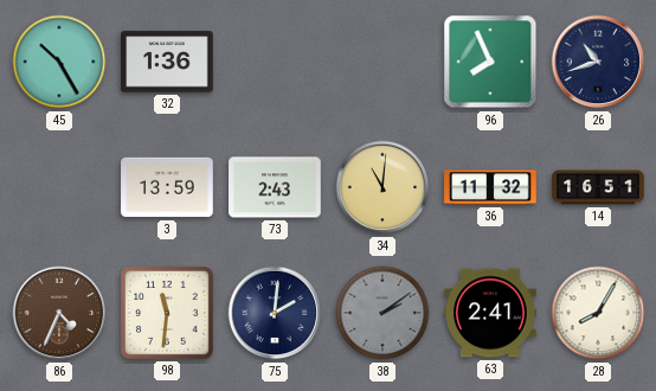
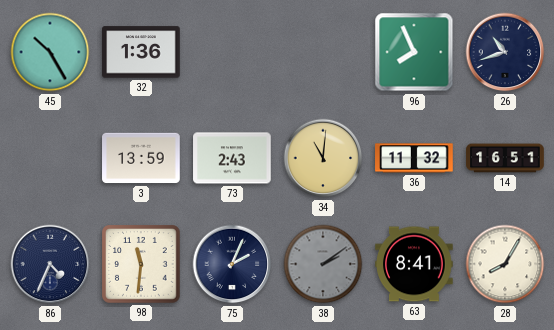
86 dial: brown -> navy
75: 2:01 -> 2:04
63: 2:41 -> 8:41
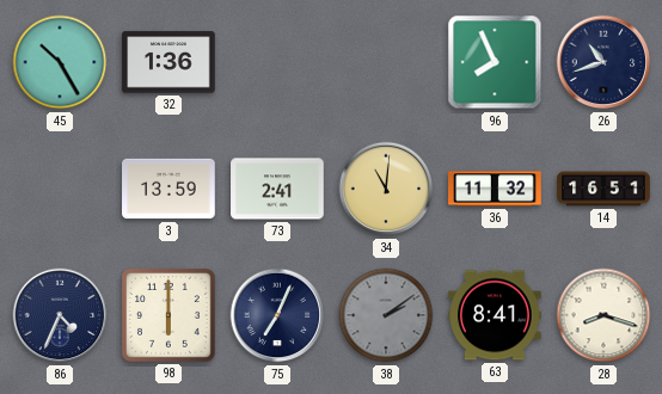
73: 2:43 -> 2:41
98: 11:31 -> 6:00
75: 2:04 -> 7:04
28: 8:05 -> 8:18
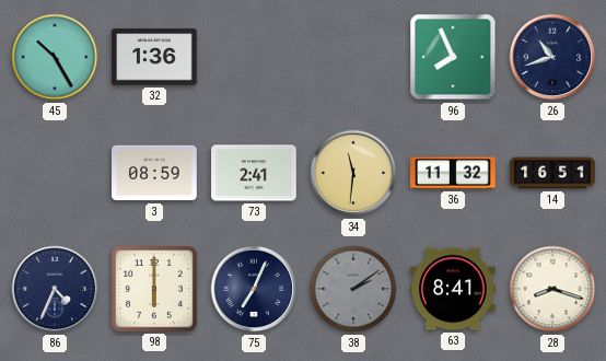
3: 13:59 -> 08:59
34: 11:01 -> 11:31
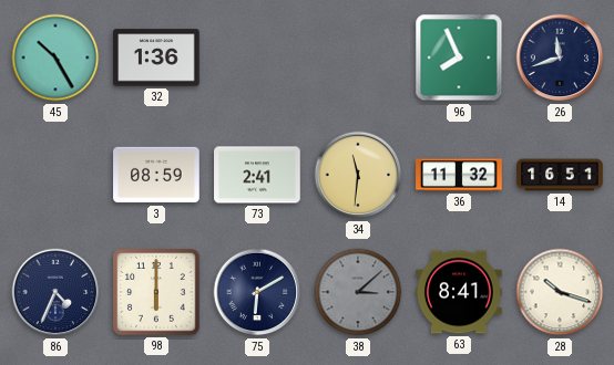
26: 10:42 -> 11:42
75: 7:04 -> 6:10
38: 2:09 -> 3:08
28: 8:18 -> 10:18
